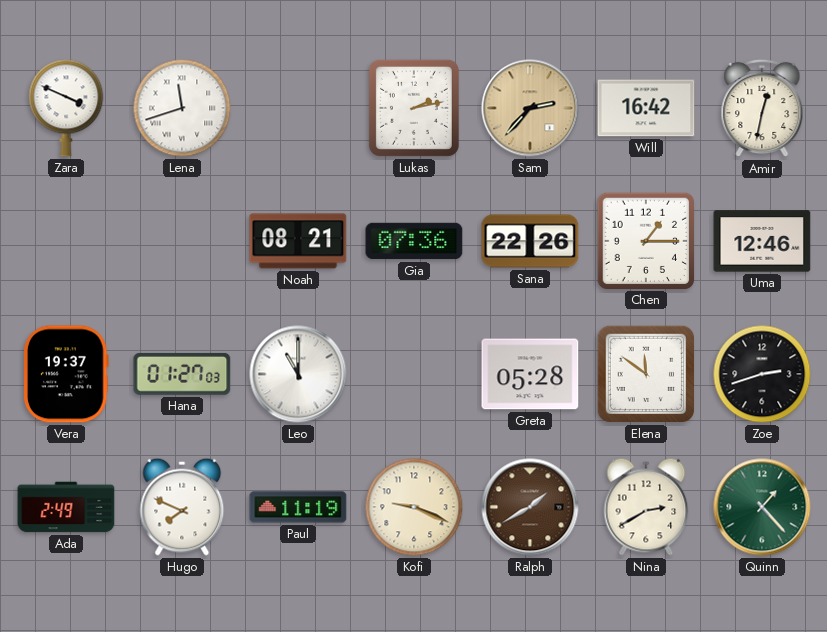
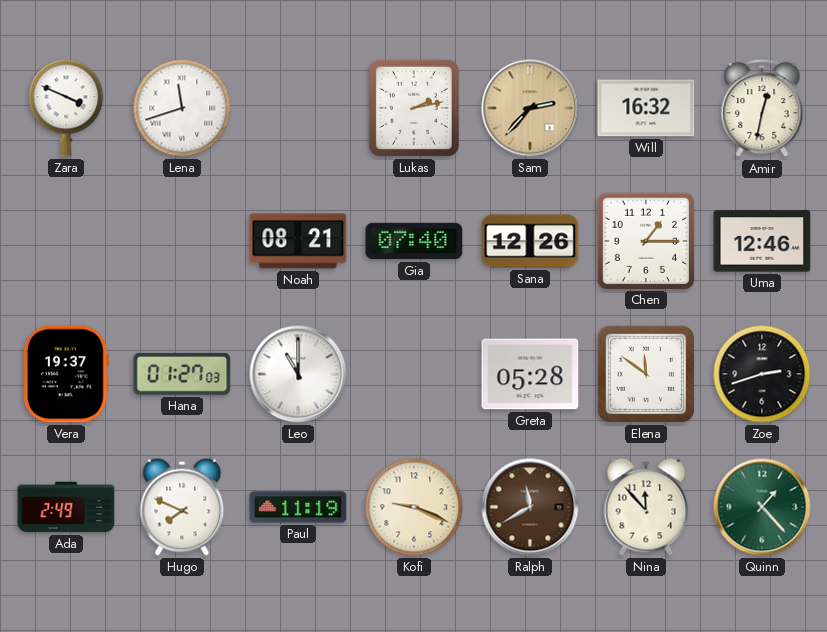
Will: 16:42 -> 16:32
Gia: 07:36 -> 07:40
Sana: 22:26 -> 12:26
Ralph: 1:40 -> 11:40
Nina: 2:40 -> 11:53
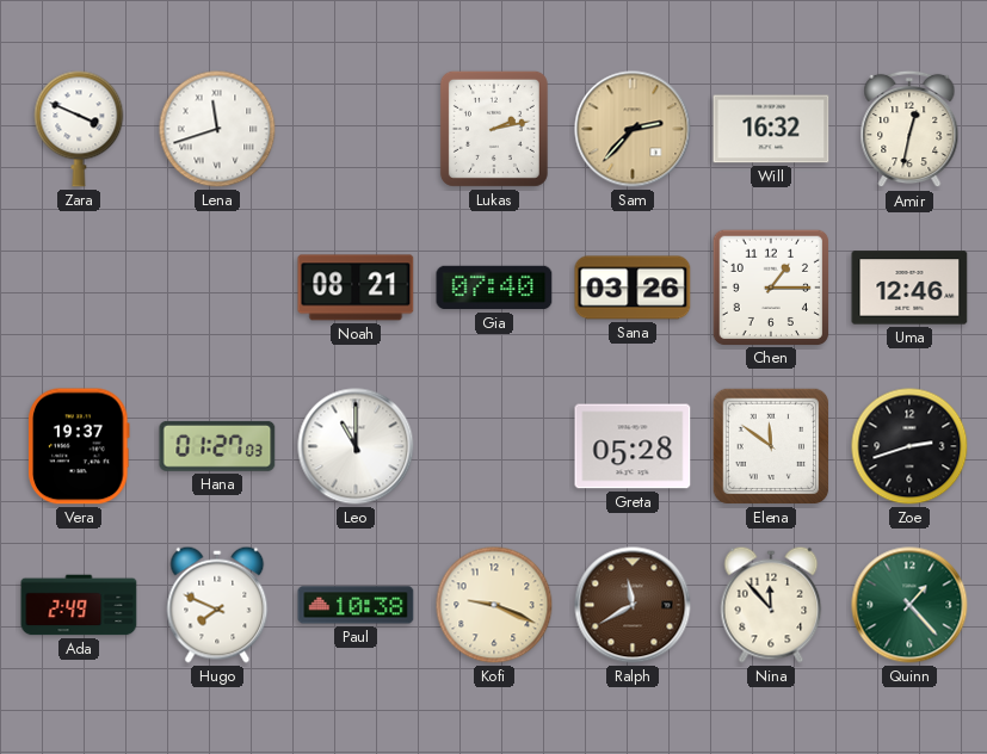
Sana: 12:26 -> 03:26
Paul: 11:19 -> 10:38
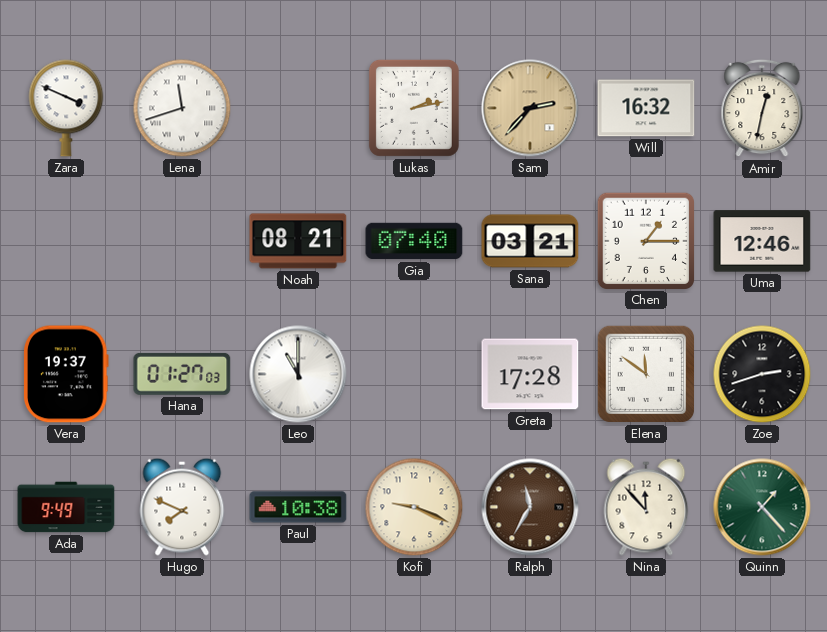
Sana: 03:26 -> 03:21
Greta: 05:28 -> 17:28
Ada: 2:49 -> 9:49
Ralph: 11:40 -> 11:35
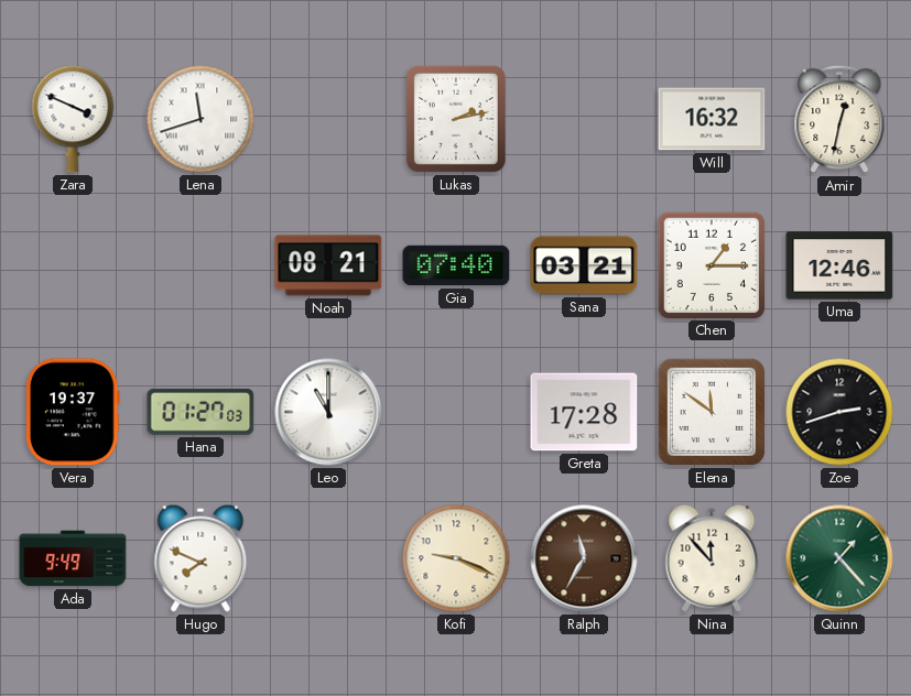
Sam: 2:37 -> none
Paul: 10:38 -> none
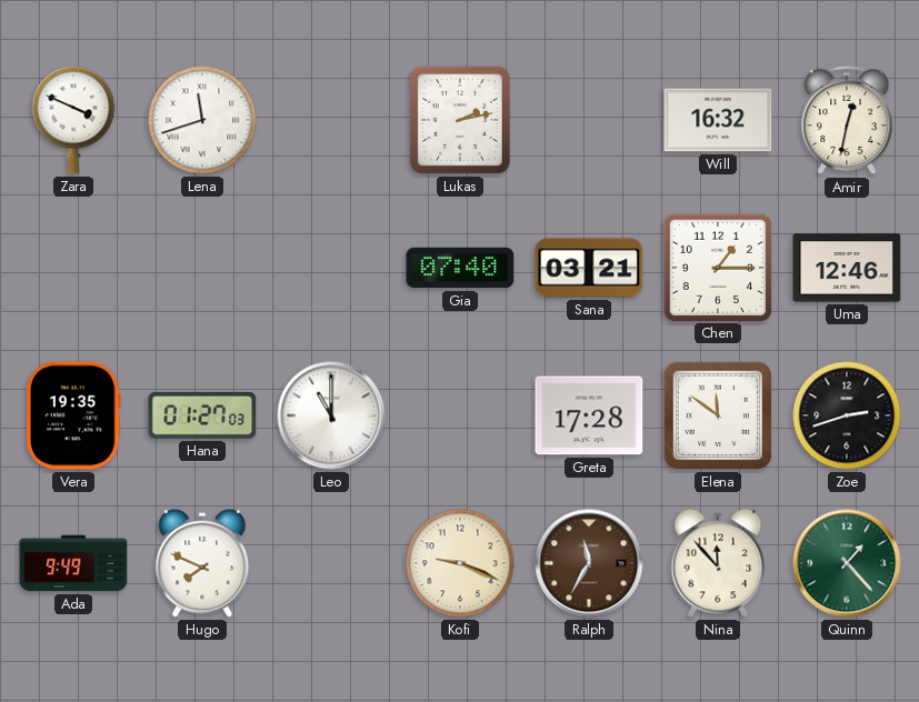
Noah: 08:21 -> none
Vera: 19:37 -> 19:35
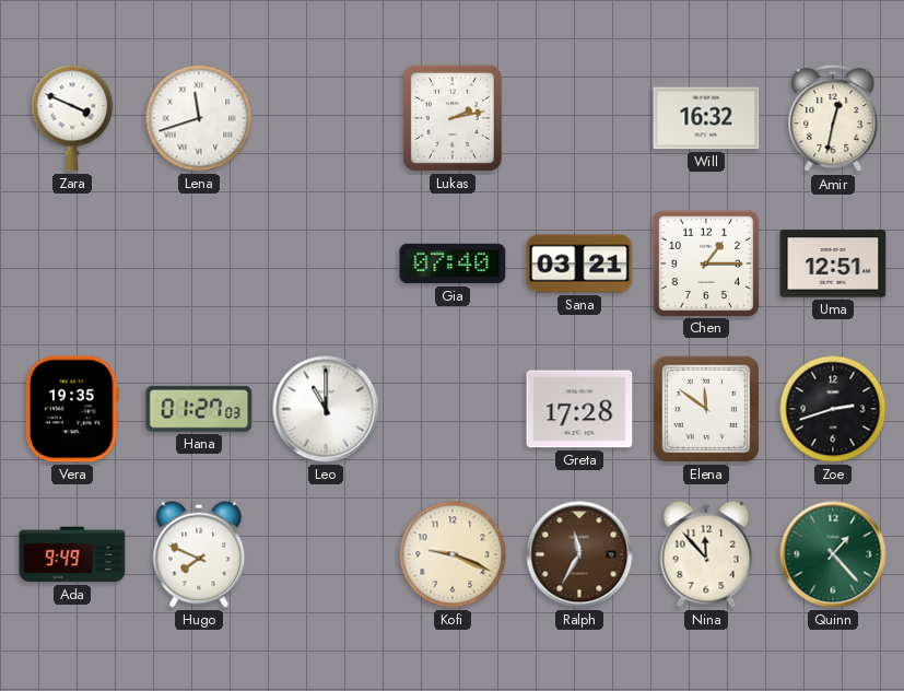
Uma: 12:46 -> 12:51
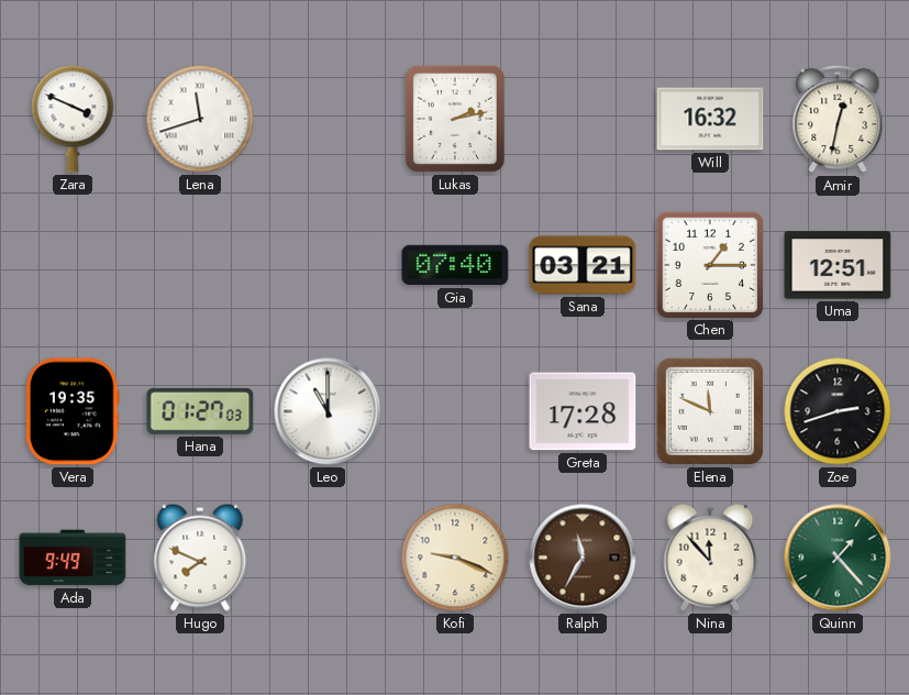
Elena: 11:51 -> 11:49
